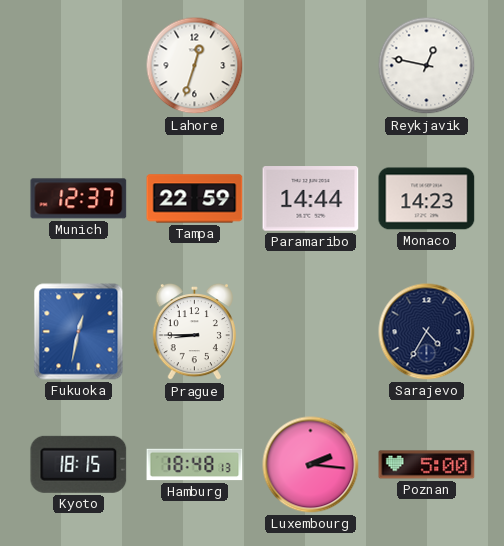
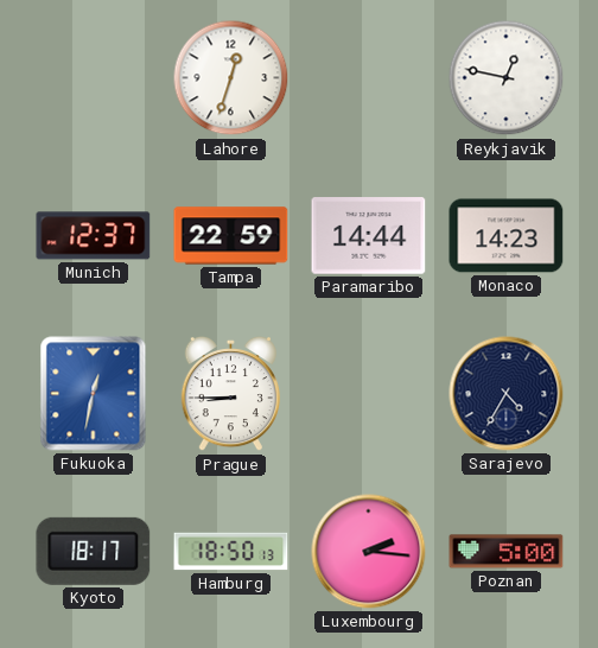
Kyoto: 18:15 -> 18:17
Hamburg: 18:48 -> 18:50
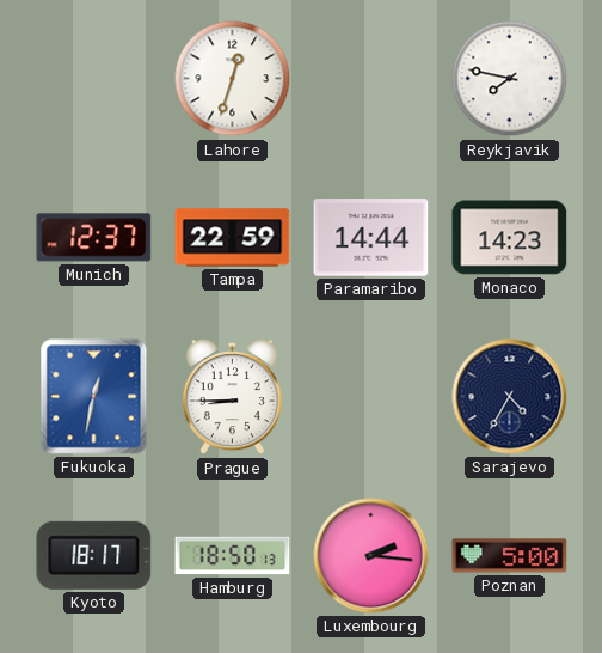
Reykjavik: 12:47 -> 7:47
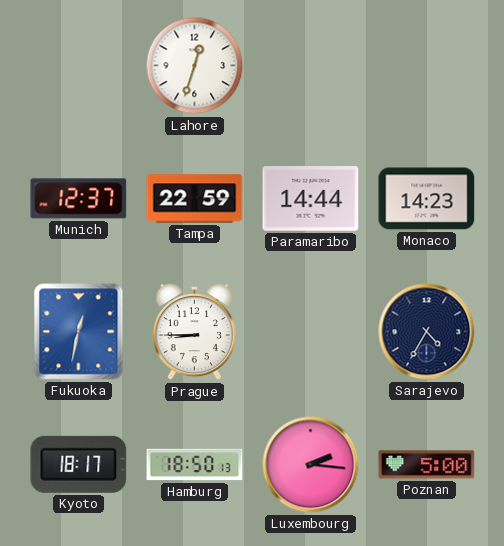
Reykjavik: 7:47 -> none
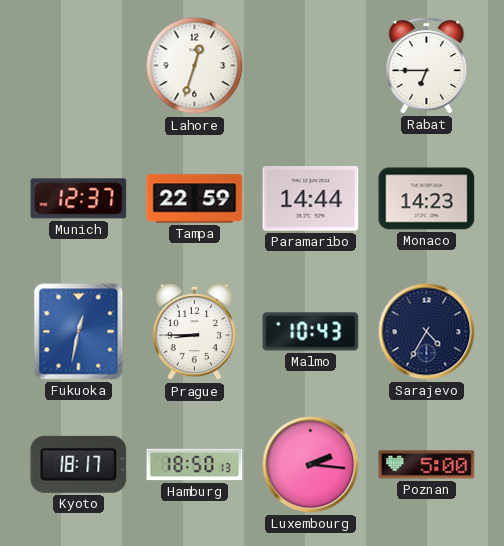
Rabat: none -> 6:45
Malmo: none -> 10:43
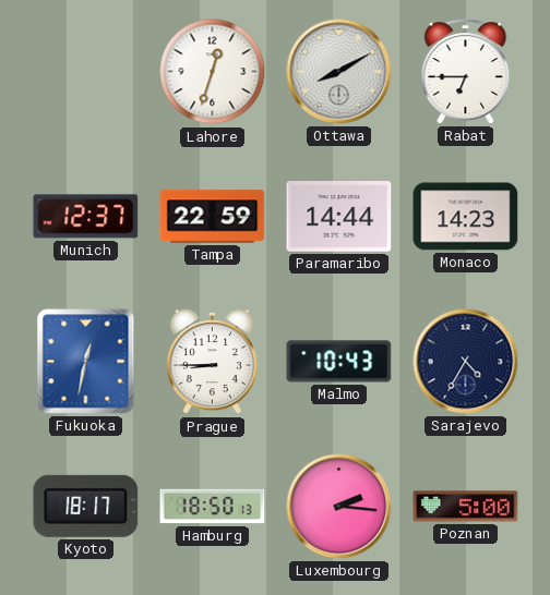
Ottawa: none -> 8:10
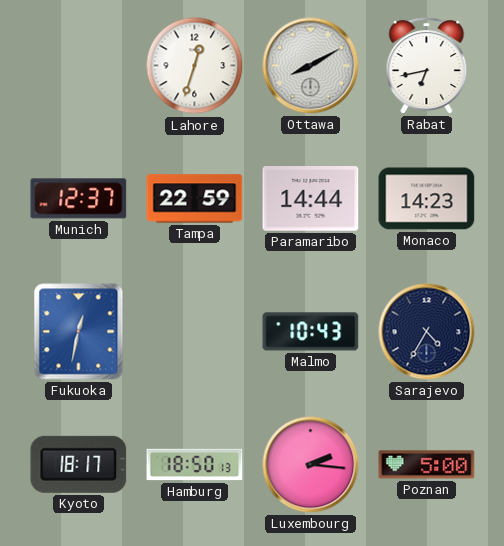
Rabat: 6:45 -> 6:43
Prague: 8:45 -> none
